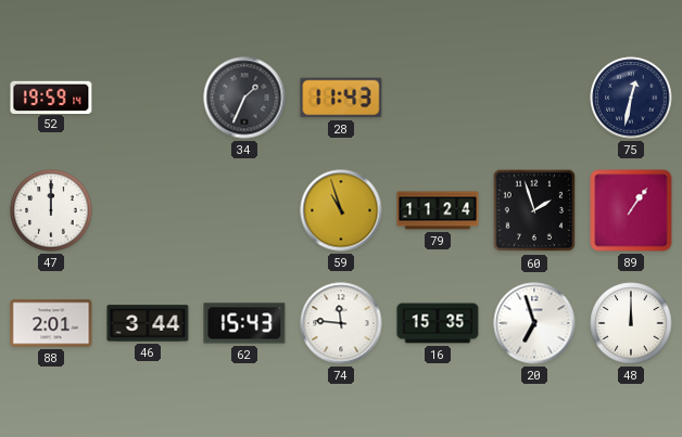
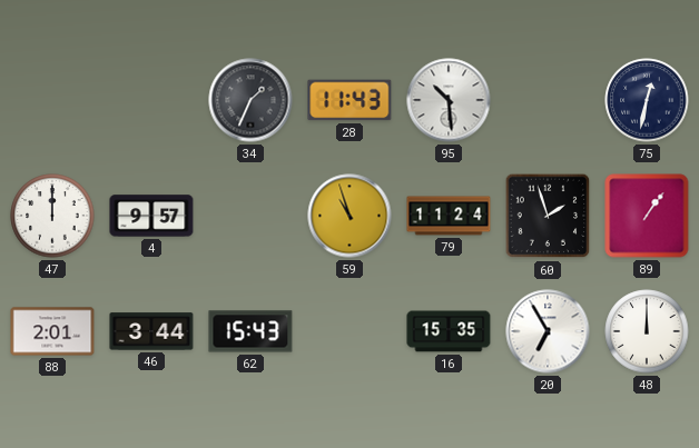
52: 19:59 -> none
95: none -> 10:29
4: none -> 9:57
74: 11:46 -> none
20: 6:57 -> 6:55
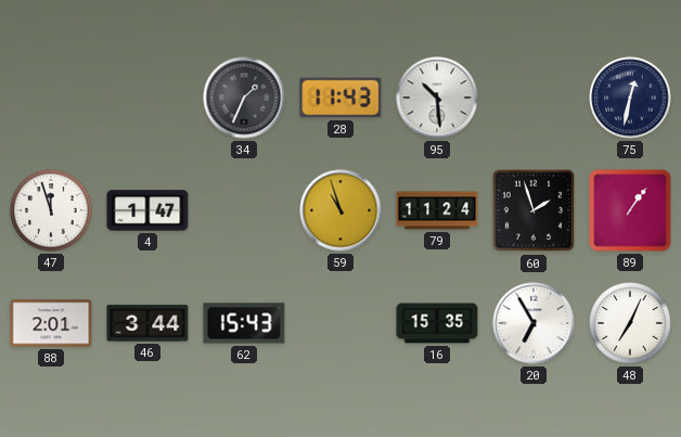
47: 12:00 -> 11:57
4: 9:57 -> 1:47
48: 12:00 -> 7:04
